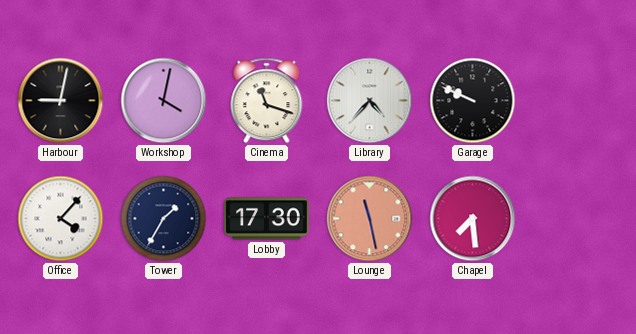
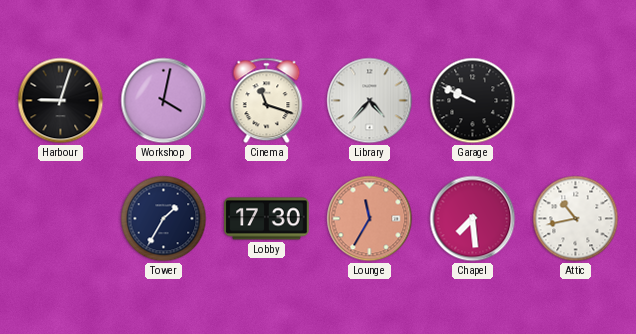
Harbour: 9:02 -> 9:03
Office: 4:07 -> none
Lounge: 11:28 -> 11:35
Attic: none -> 10:43
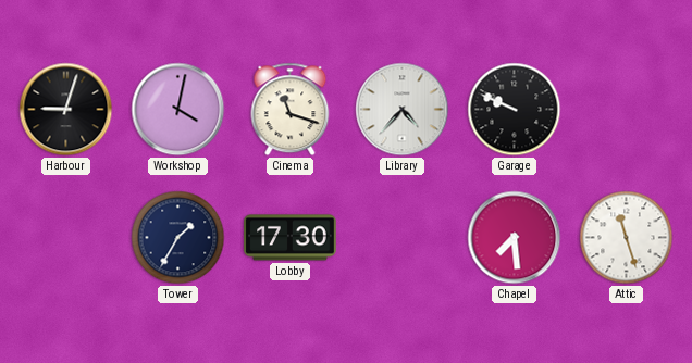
Lounge: 11:35 -> none
Attic: 10:43 -> 11:27
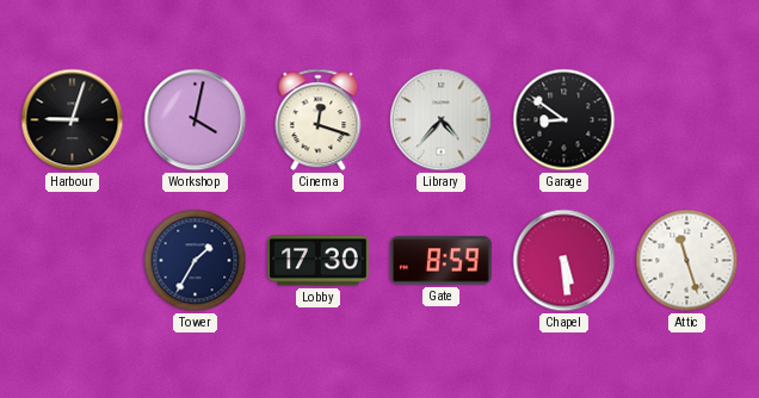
Cinema: 11:18 -> 12:18
Garage: 9:49 -> 8:51
Gate: none -> 8:59
Chapel: 7:29 -> 5:29
